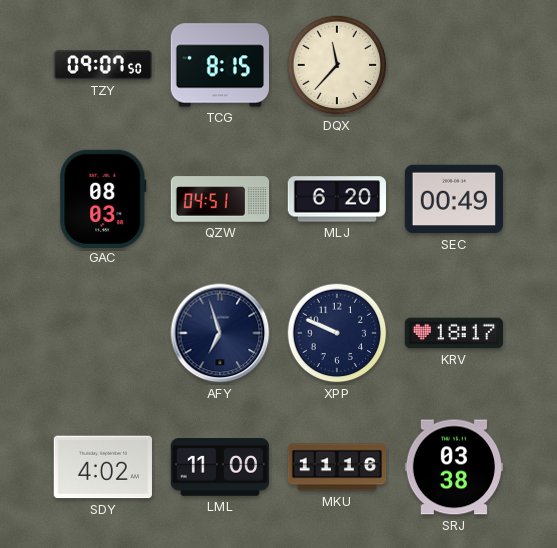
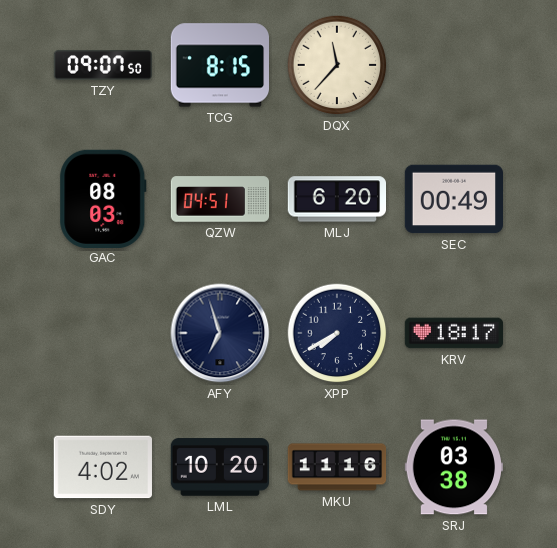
XPP: 9:49 -> 7:40
LML: 11:00 -> 10:20
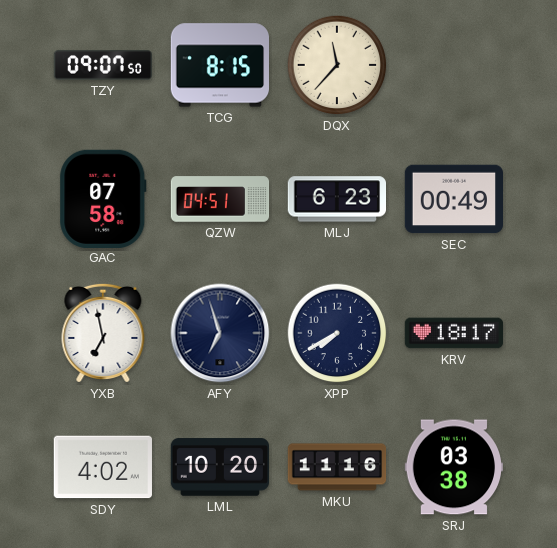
GAC: 08:03 -> 07:58
MLJ: 6:20 -> 6:23
YXB: none -> 6:58
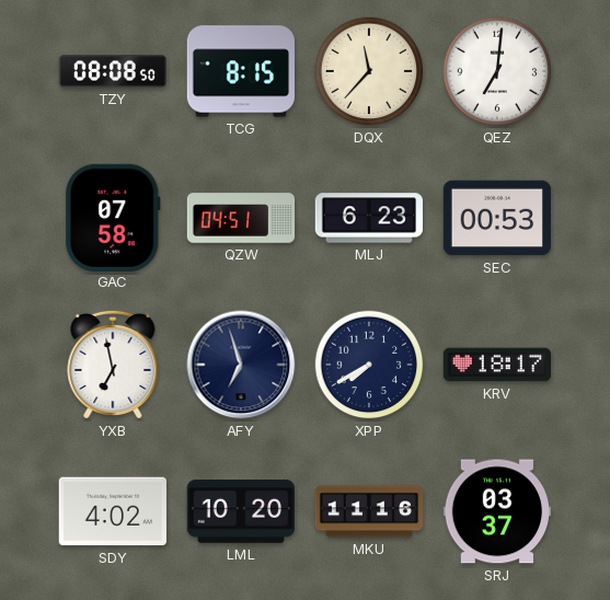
TZY: 09:07 -> 08:08
QEZ: none -> 7:01
SEC: 00:49 -> 00:53
SRJ: 03:38 -> 03:37
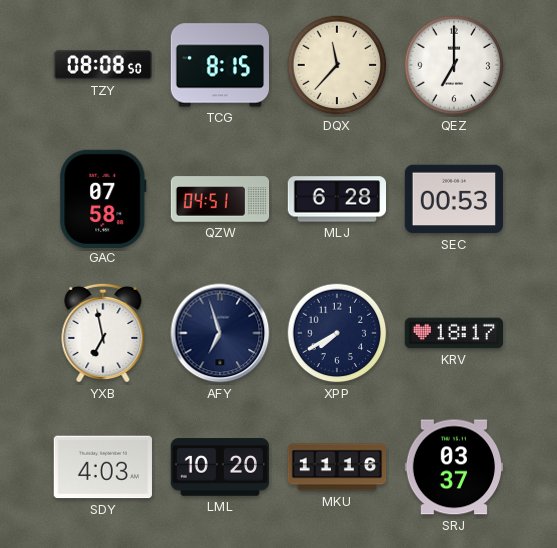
QEZ: 7:01 -> 7:00
MLJ: 6:23 -> 6:28
SDY: 4:02 -> 4:03
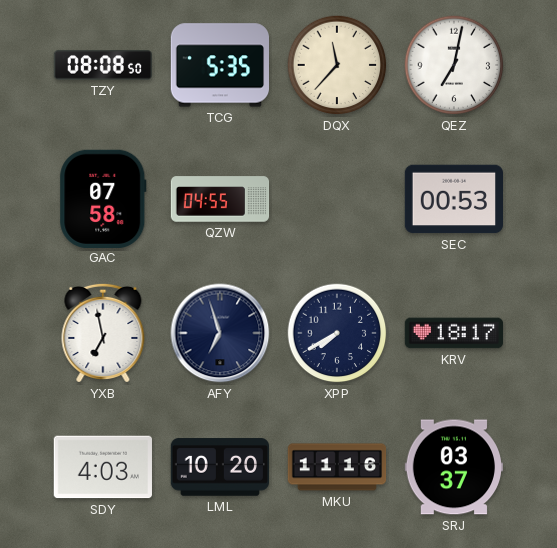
TCG: 8:15 -> 5:35
QEZ: 7:00 -> 7:02
QZW: 04:51 -> 04:55
MLJ: 6:28 -> none
